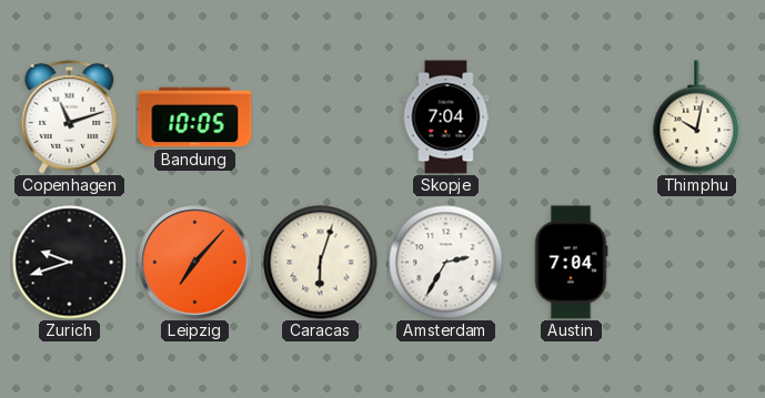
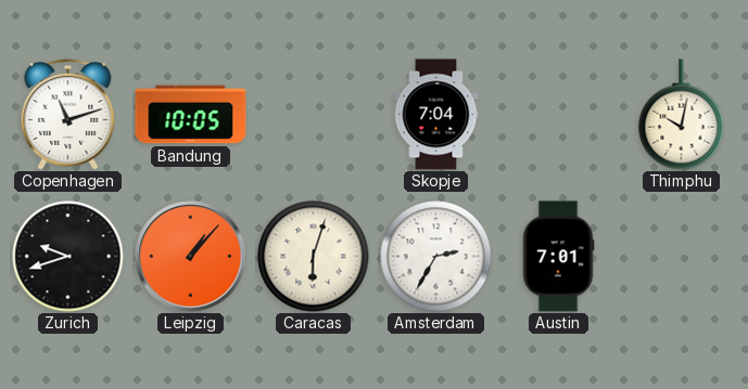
Leipzig: 7:07 -> 1:07
Austin: 7:04 -> 7:01
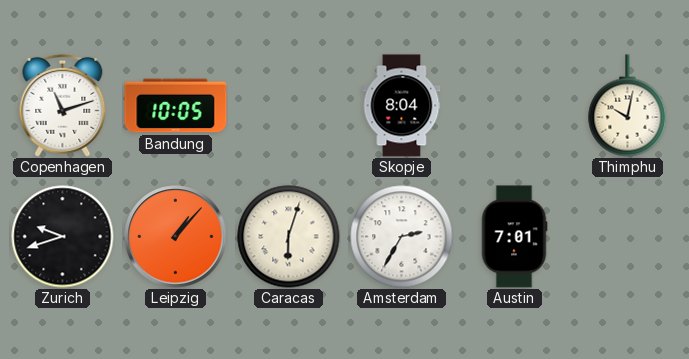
Skopje: 7:04 -> 8:04
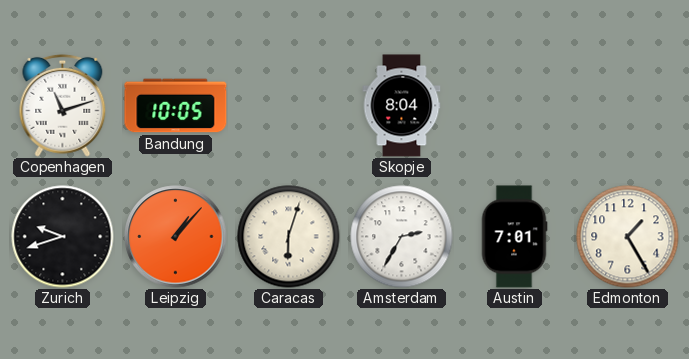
Thimphu: 10:02 -> none
Edmonton: none -> 1:25
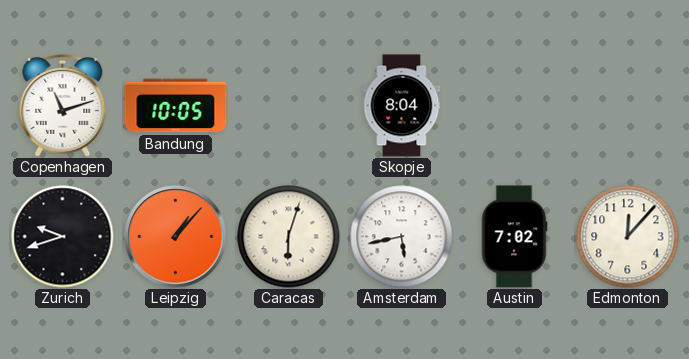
Amsterdam: 2:35 -> 5:43
Austin: 7:01 -> 7:02
Edmonton: 1:25 -> 12:07
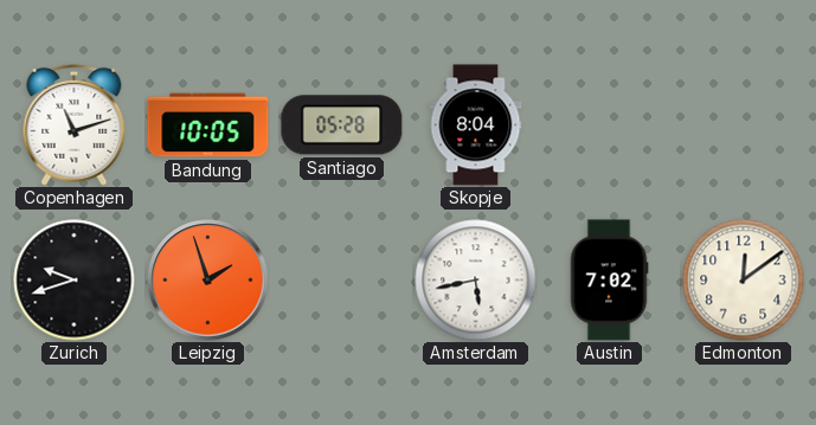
Santiago: none -> 05:28
Leipzig: 1:07 -> 1:57
Caracas: 6:03 -> none
Edmonton: 12:07 -> 12:09
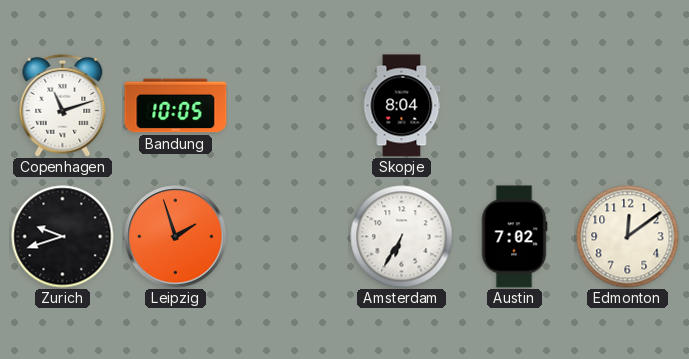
Santiago: 05:28 -> none
Amsterdam: 5:43 -> 6:35
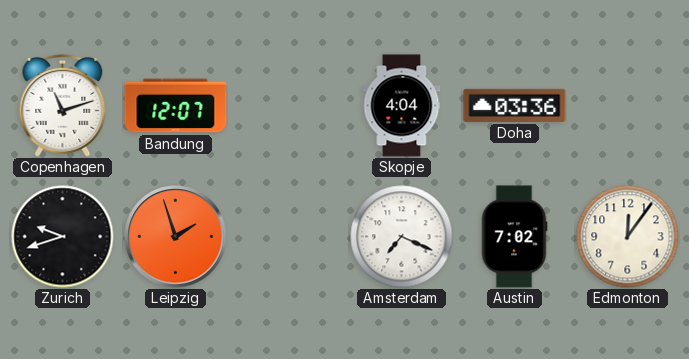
Bandung: 10:05 -> 12:07
Skopje: 8:04 -> 4:04
Doha: none -> 03:36
Amsterdam: 6:35 -> 7:19
Edmonton: 12:09 -> 12:06
